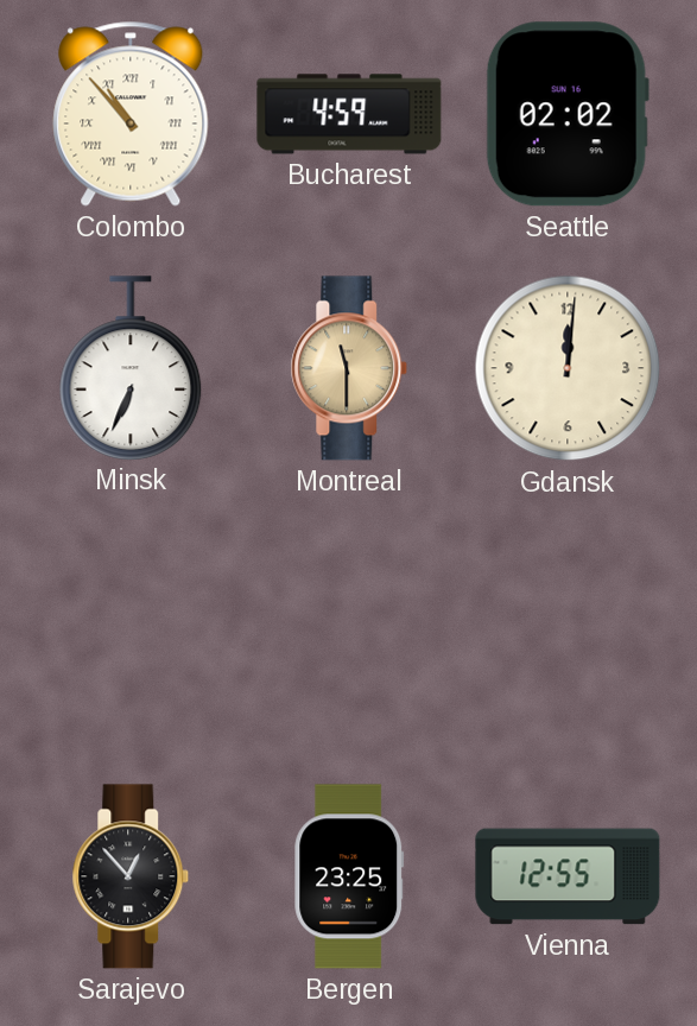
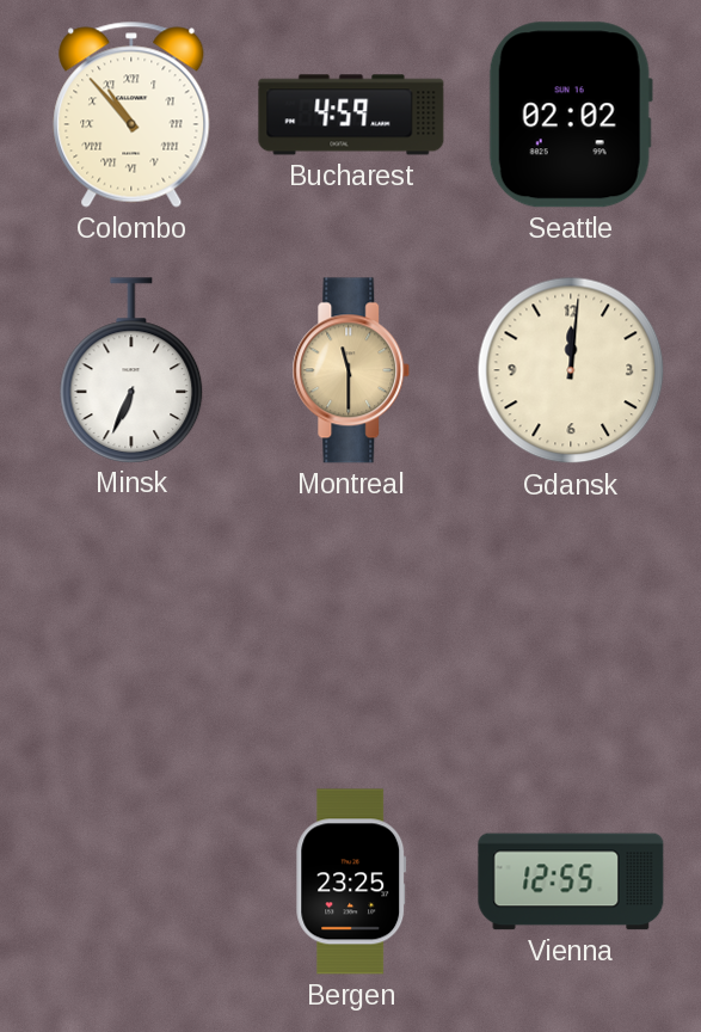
Sarajevo: 12:53 -> none
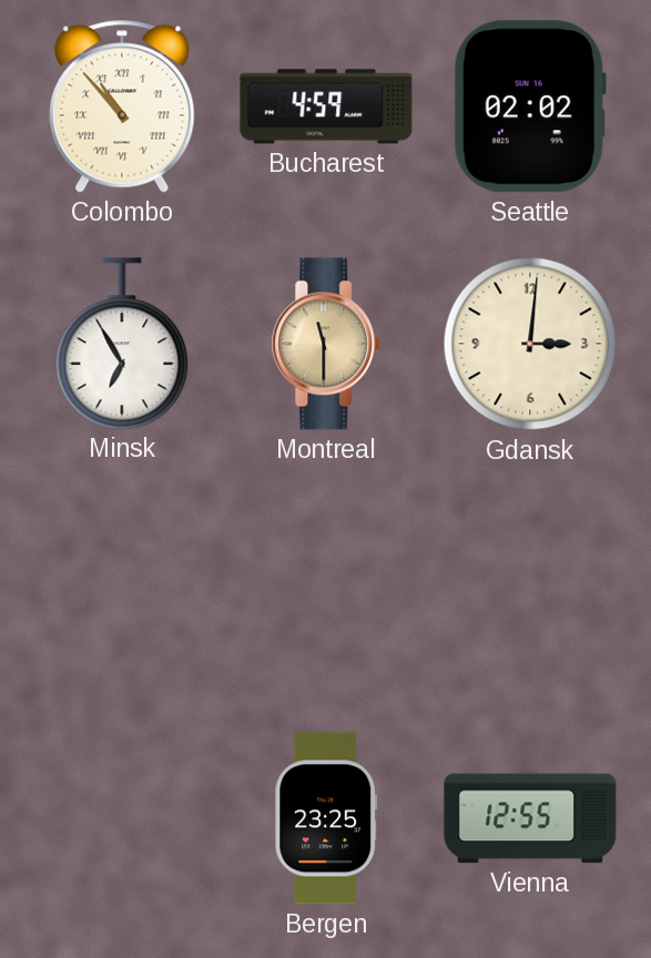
Minsk: 6:34 -> 6:55
Gdansk: 12:01 -> 3:01
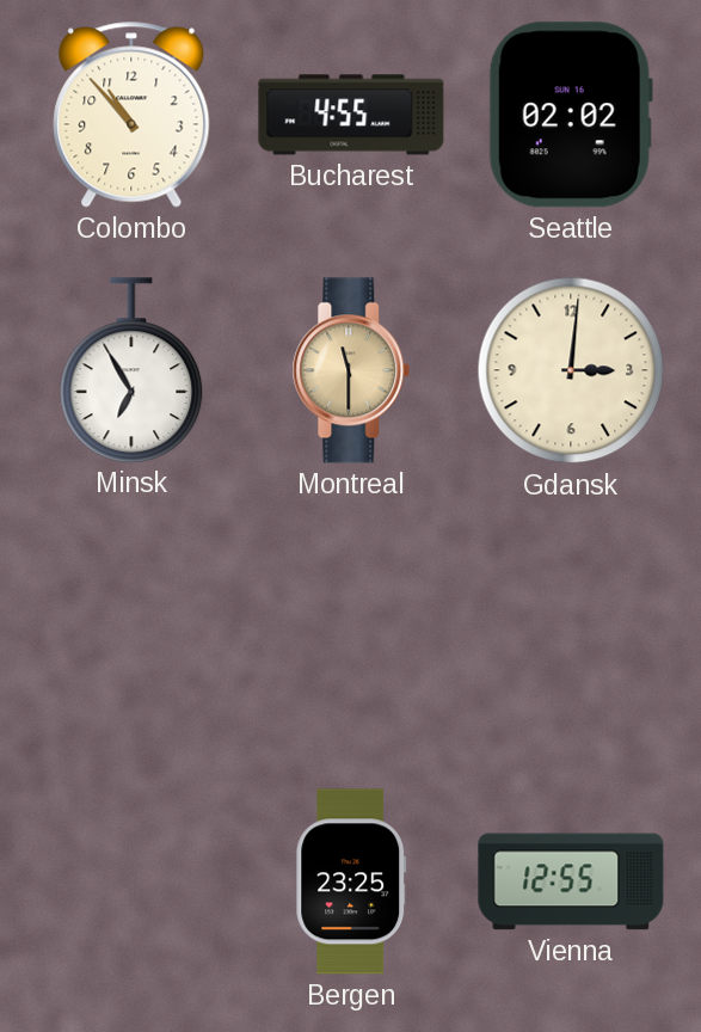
Colombo numerals: Roman -> Arabic
Bucharest: 4:59 -> 4:55
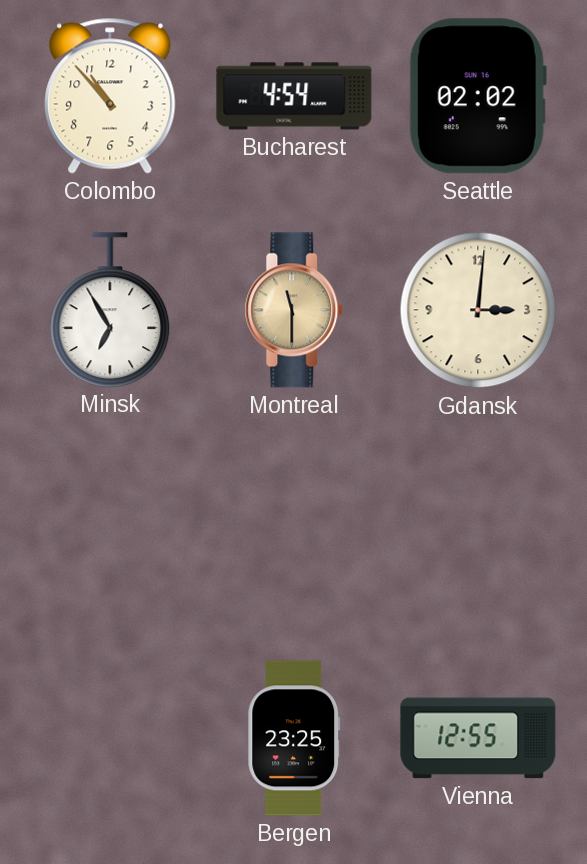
Bucharest: 4:55 -> 4:54
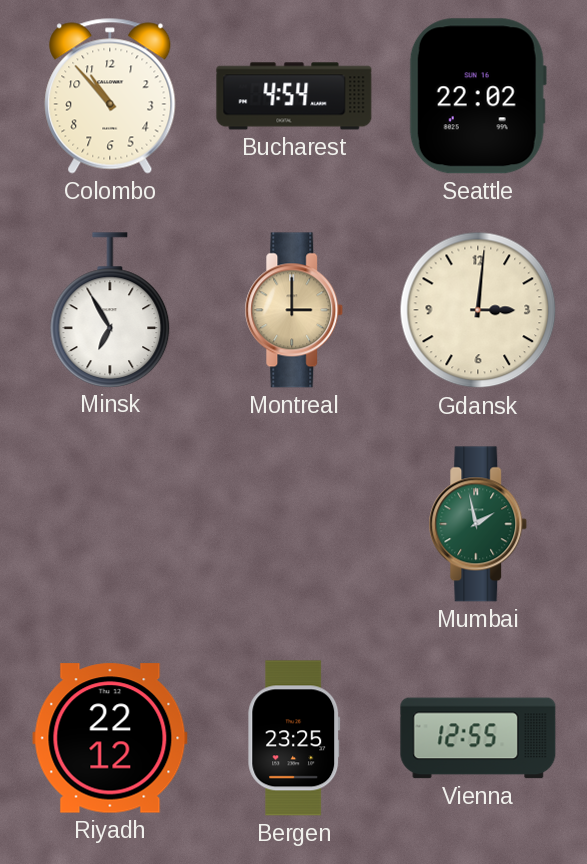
Seattle: 02:02 -> 22:02
Montreal: 11:30 -> 3:00
Mumbai: none -> 1:58
Riyadh: none -> 22:12
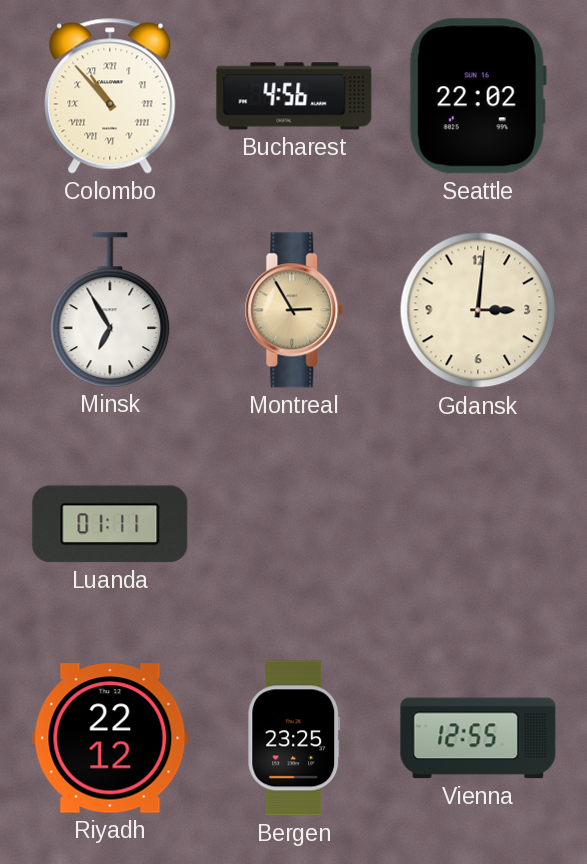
Colombo numerals: Arabic -> Roman
Bucharest: 4:54 -> 4:56
Montreal: 3:00 -> 2:55
Luanda: none -> 01:11
Mumbai: 1:58 -> none
